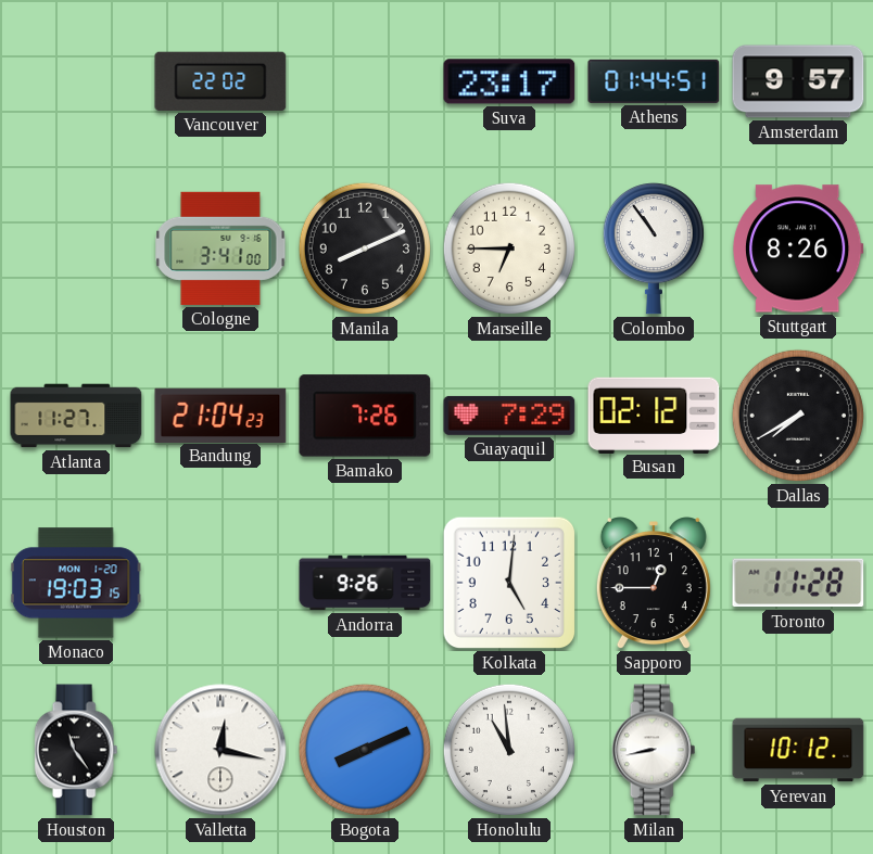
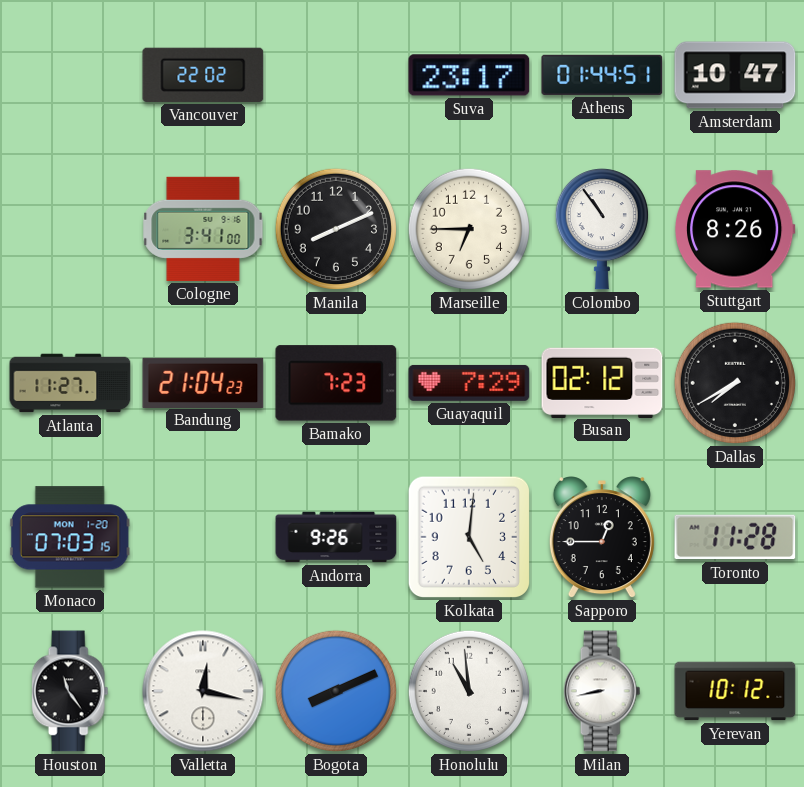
Amsterdam: 9:57 -> 10:47
Bamako: 7:26 -> 7:23
Monaco: 19:03 -> 07:03
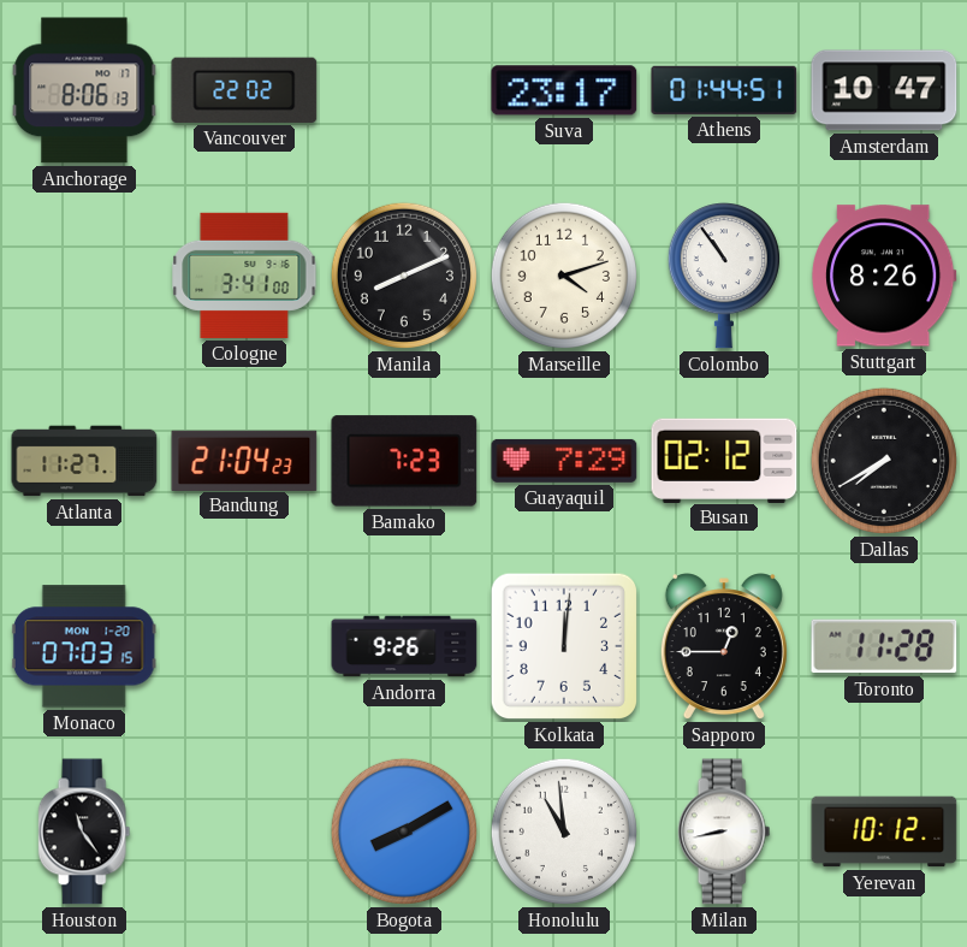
Anchorage: none -> 8:06
Marseille: 6:45 -> 4:12
Kolkata: 5:01 -> 12:01
Valletta: 12:17 -> none
Bogota: 8:11 -> 8:10
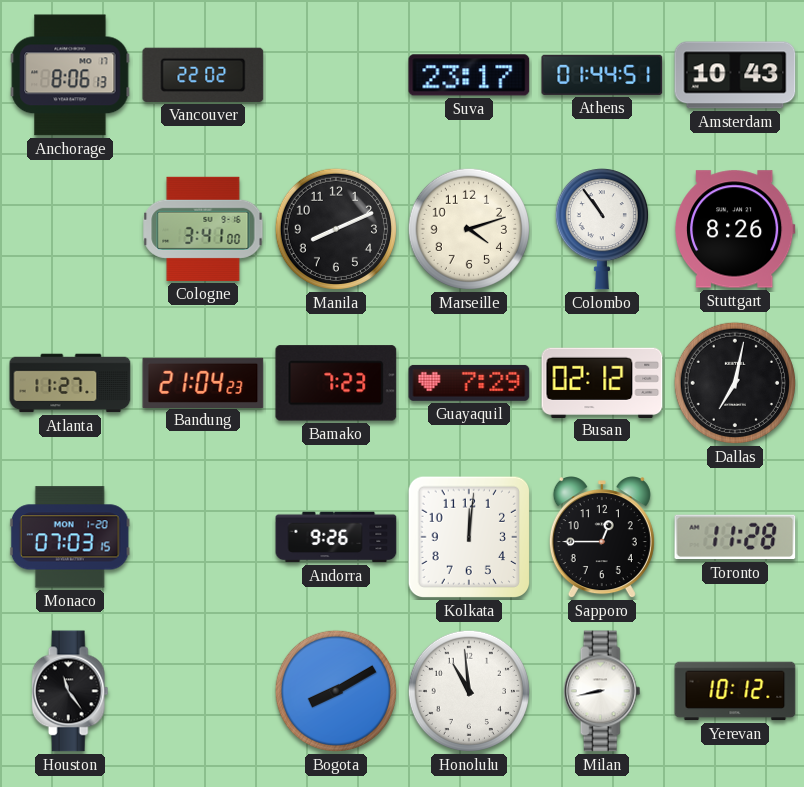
Amsterdam: 10:47 -> 10:43
Dallas: 7:40 -> 7:02
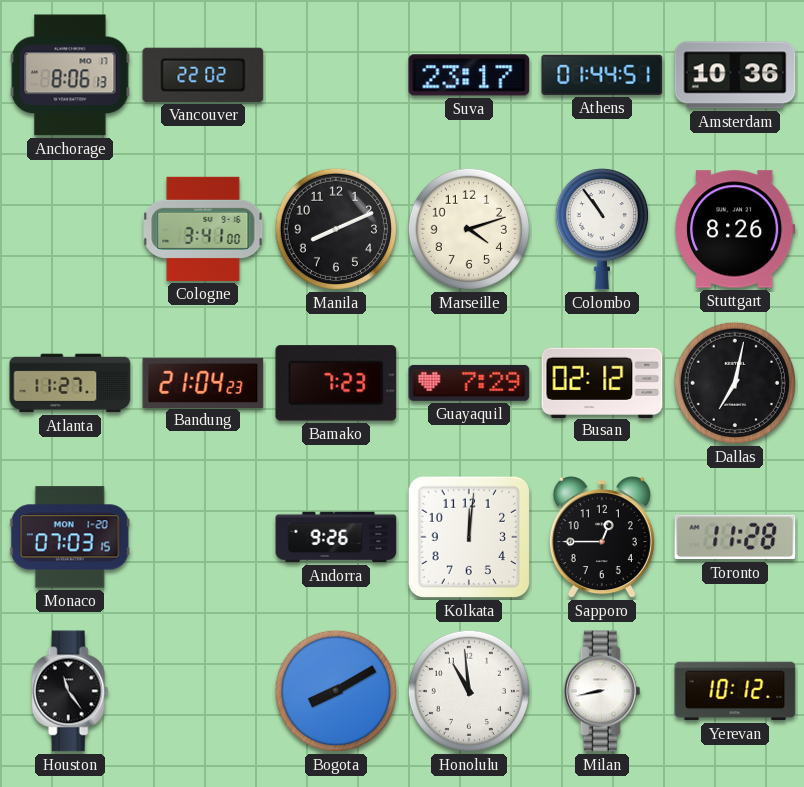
Amsterdam: 10:43 -> 10:36
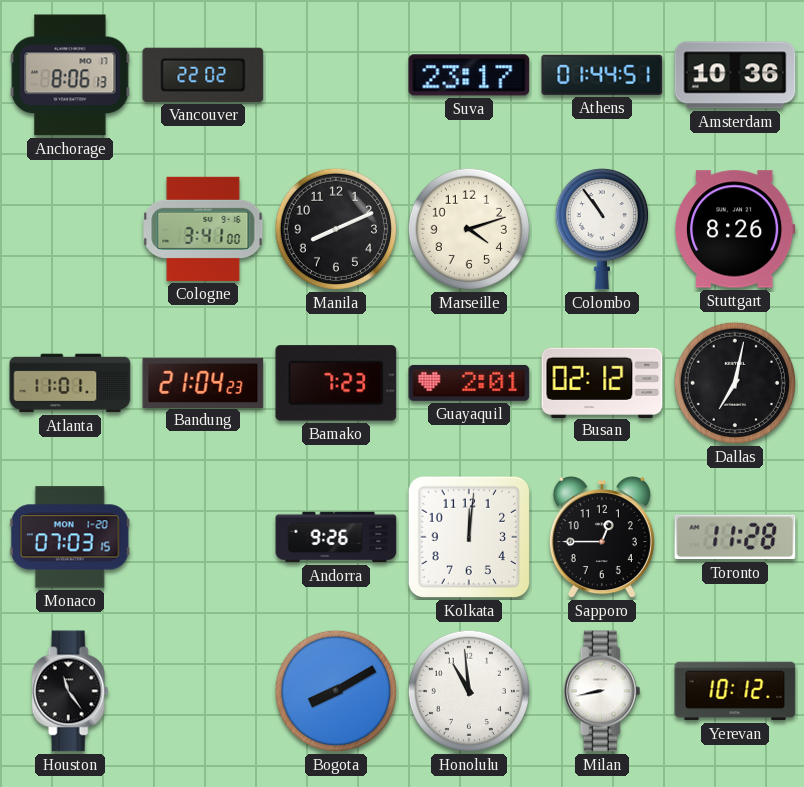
Atlanta: 11:27 -> 11:01
Guayaquil: 7:29 -> 2:01
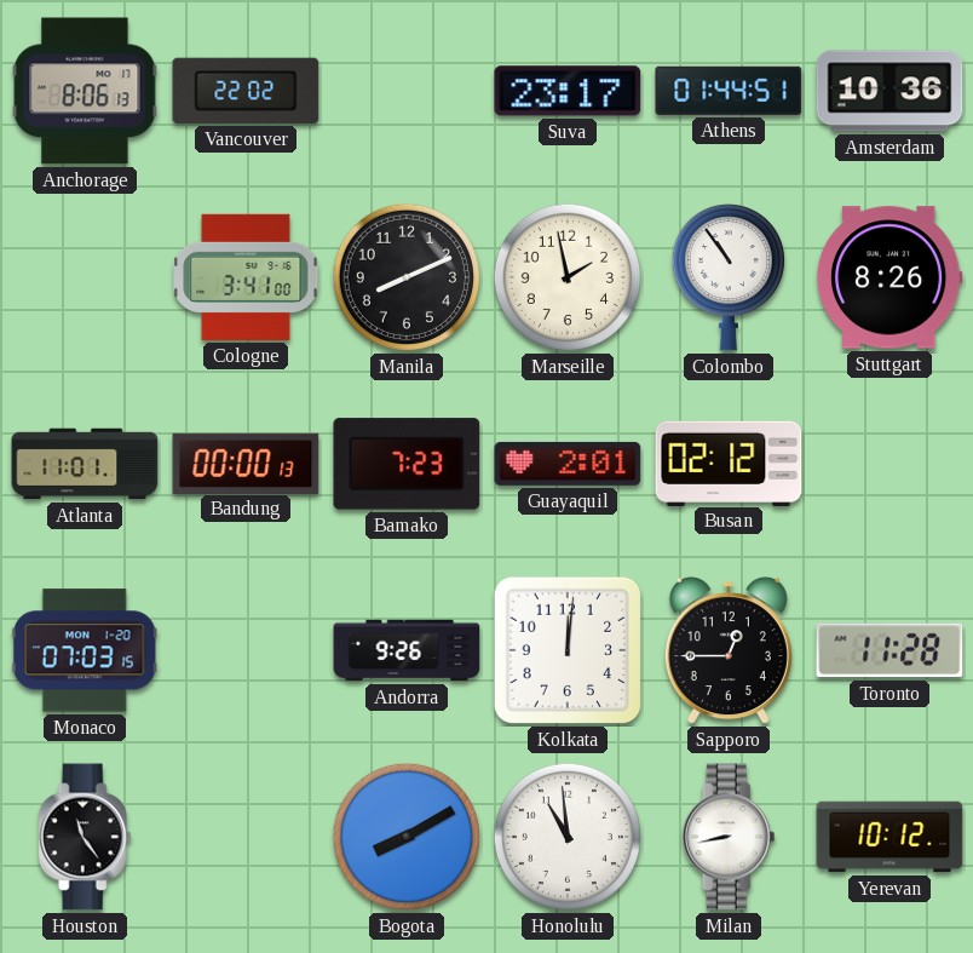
Marseille: 4:12 -> 1:58
Bandung: 21:04 -> 00:00
Dallas: 7:02 -> none
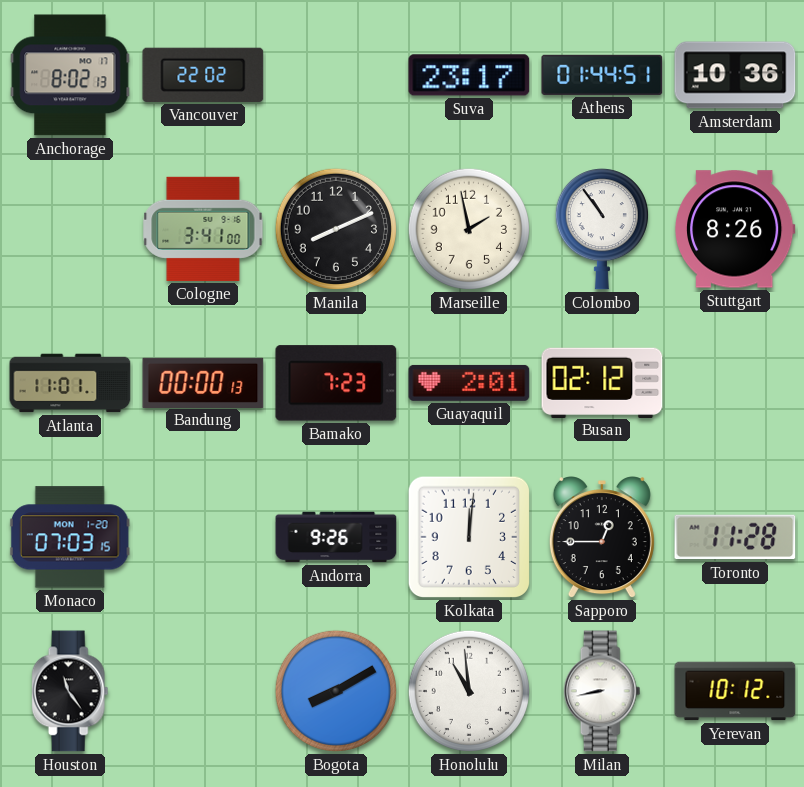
Anchorage: 8:06 -> 8:02
